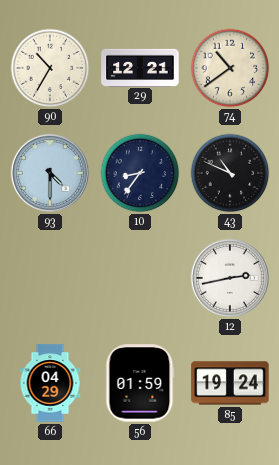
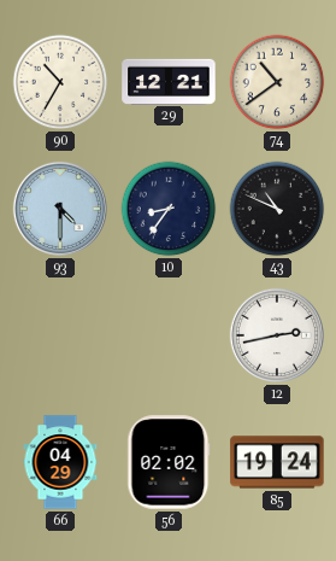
56: 01:59 -> 02:02
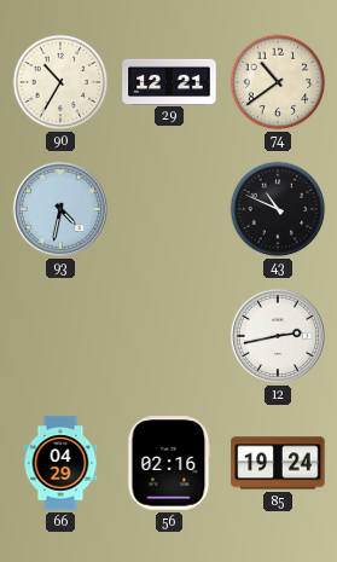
93: 4:30 -> 4:32
10: 8:36 -> none
56: 02:02 -> 02:16
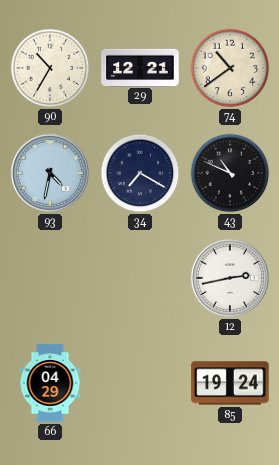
34: none -> 7:20
56: 02:16 -> none
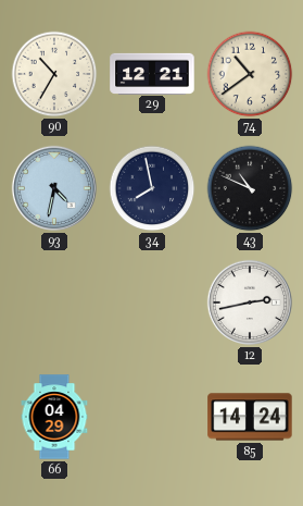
34: 7:20 -> 7:58
85: 19:24 -> 14:24
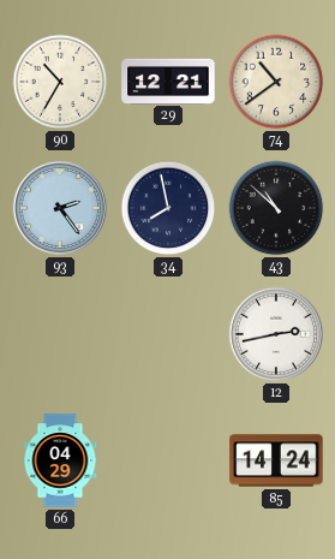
93: 4:32 -> 2:24
43: 10:49 -> 10:52
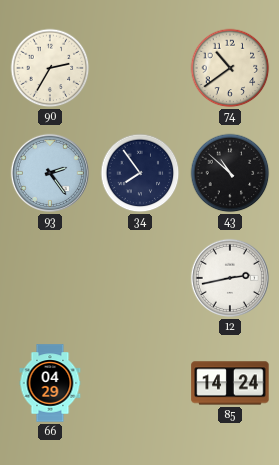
90: 10:35 -> 2:35
29: 12:21 -> none
34: 7:58 -> 7:54
